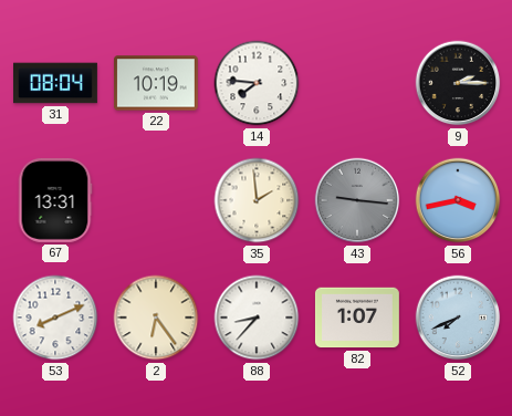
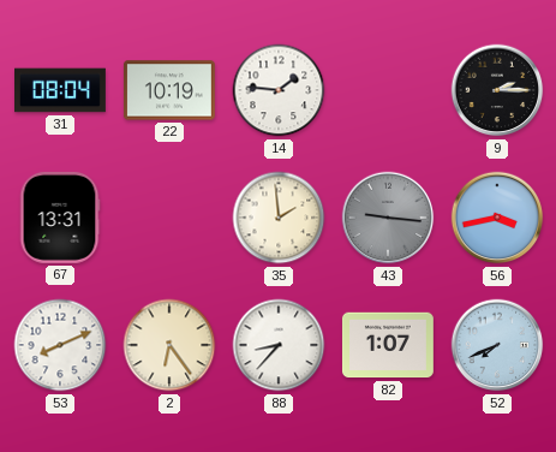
14: 7:46 -> 1:46
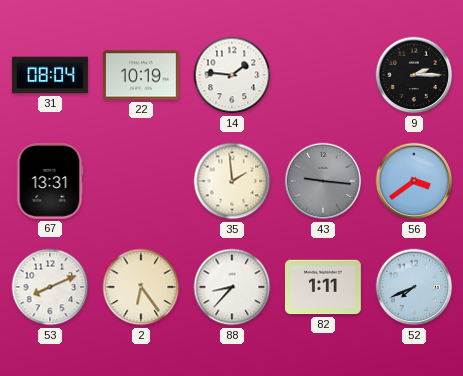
56: 3:43 -> 3:39
82: 1:07 -> 1:11
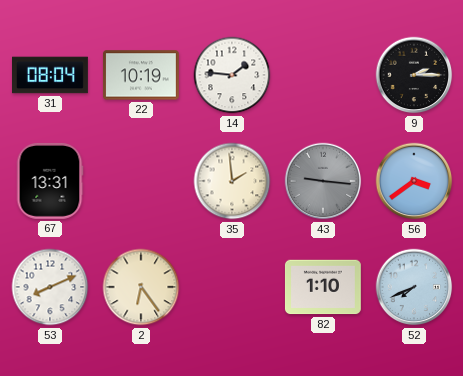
88: 8:37 -> none
82: 1:11 -> 1:10
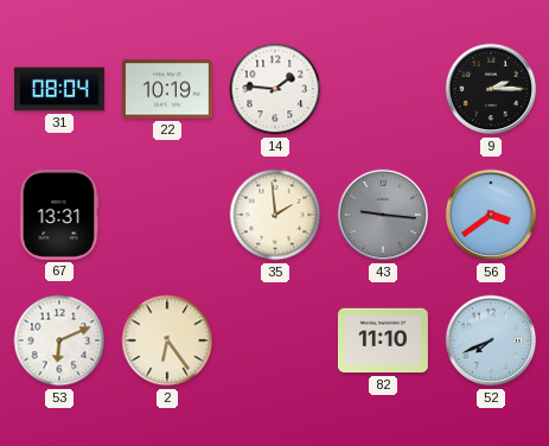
53: 8:11 -> 6:11
82: 1:10 -> 11:10
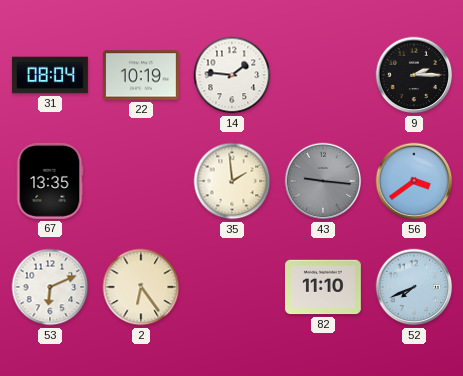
67: 13:31 -> 13:35
